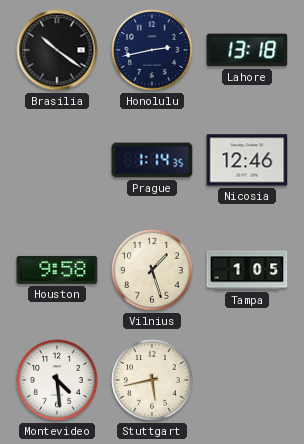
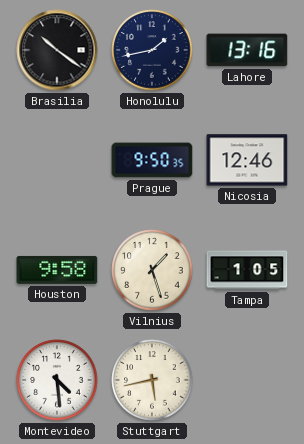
Honolulu: 2:43 -> 1:43
Lahore: 13:18 -> 13:16
Prague: 1:14 -> 9:50
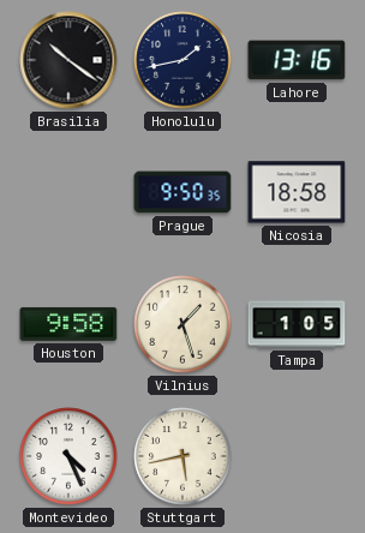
Nicosia: 12:46 -> 18:58
Montevideo: 4:29 -> 4:26
